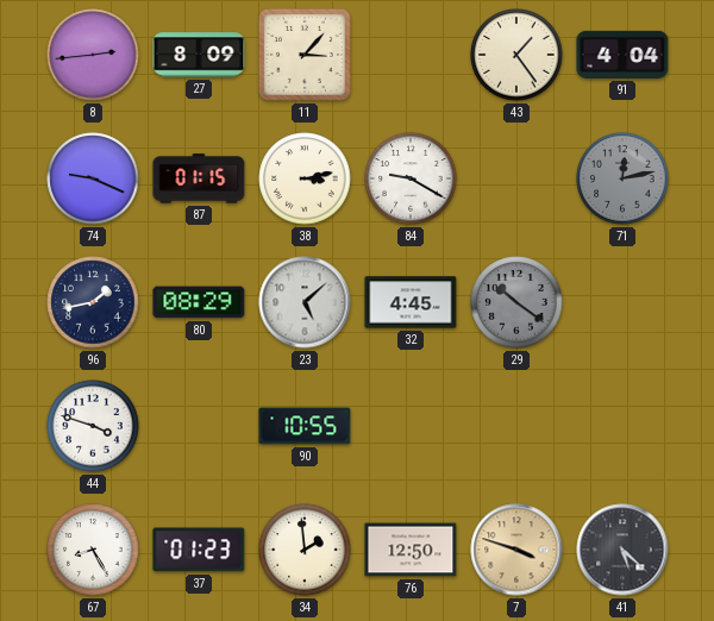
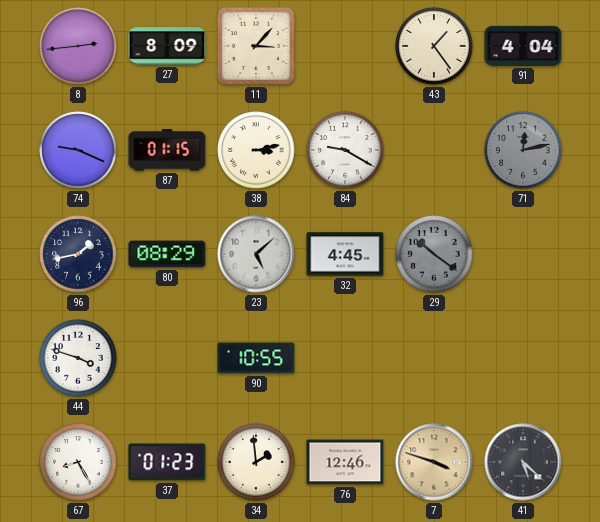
76: 12:50 -> 12:46
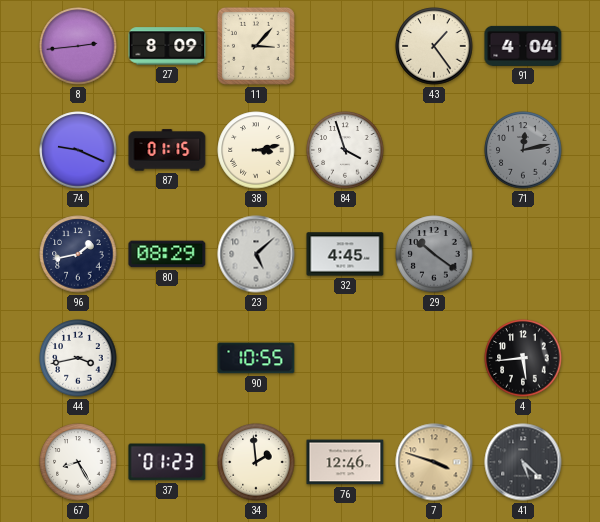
84: 9:20 -> 3:57
44: 3:48 -> 3:43
4: none -> 5:44
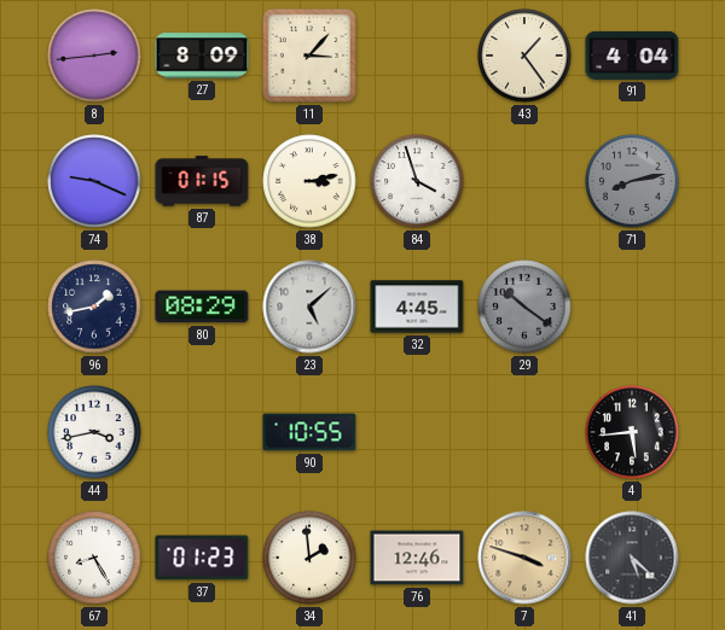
71: 12:13 -> 8:13
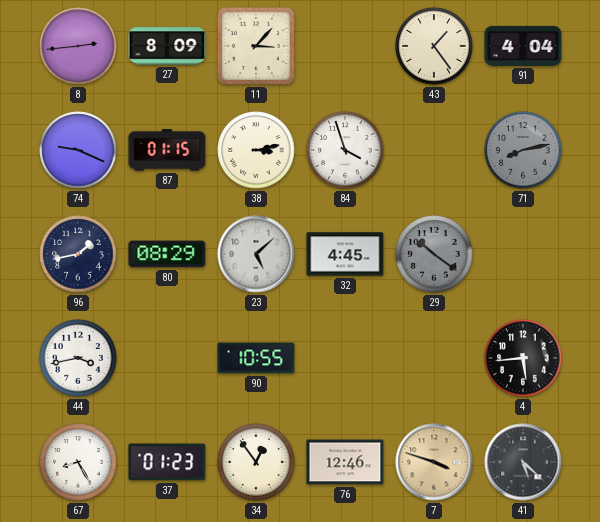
34: 1:59 -> 12:54
